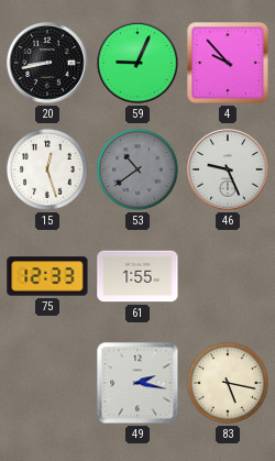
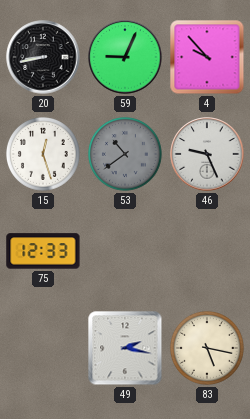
61: 1:55 -> none
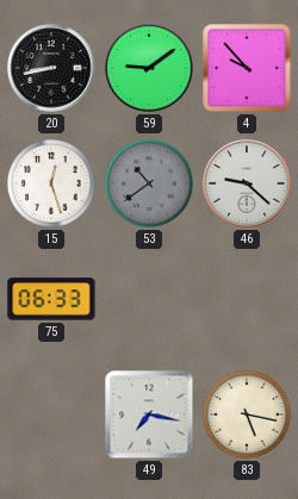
59: 9:04 -> 9:09
46: 9:26 -> 9:22
75: 12:33 -> 06:33
49: 2:17 -> 7:17
